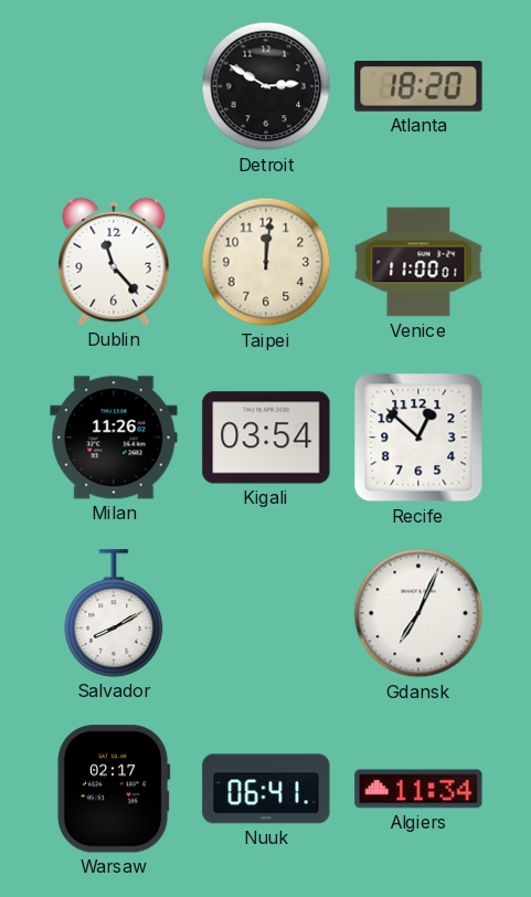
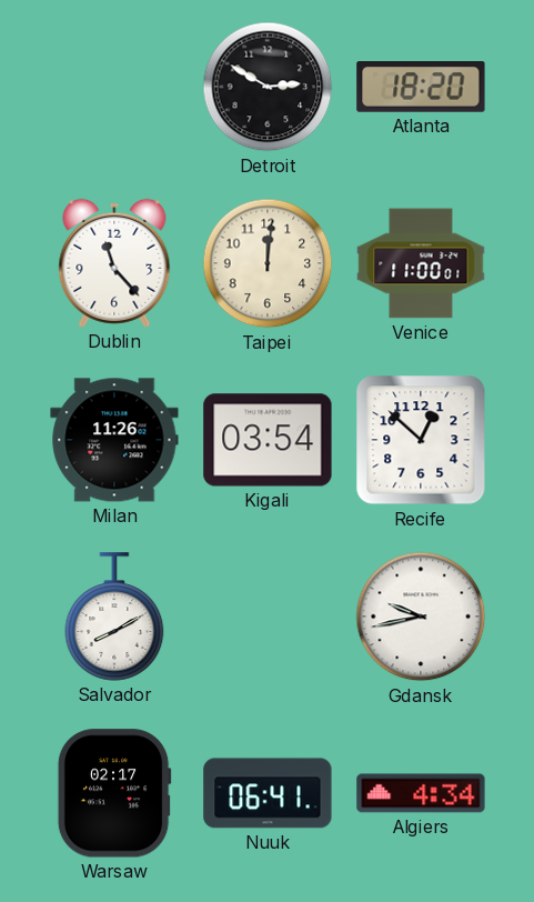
Gdansk: 7:04 -> 9:43
Algiers: 11:34 -> 4:34
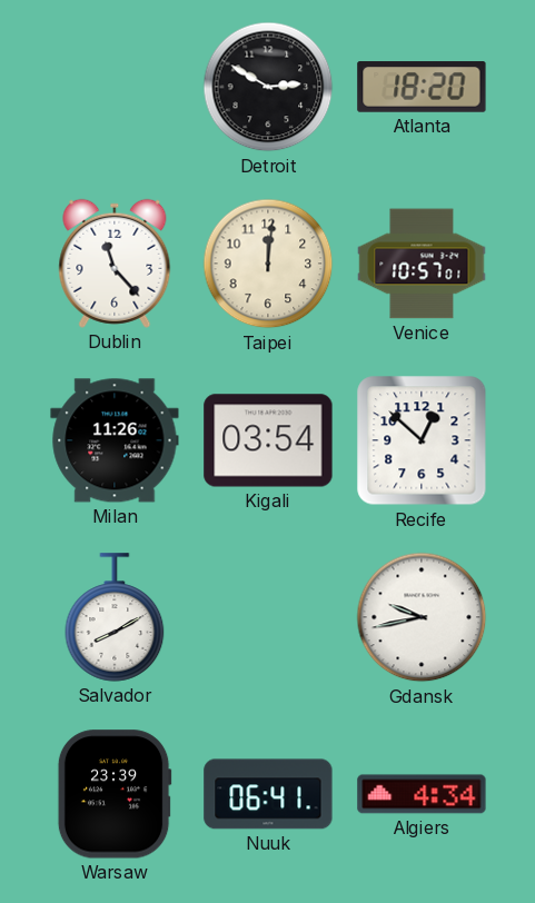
Venice: 11:00 -> 10:57
Warsaw: 02:17 -> 23:39
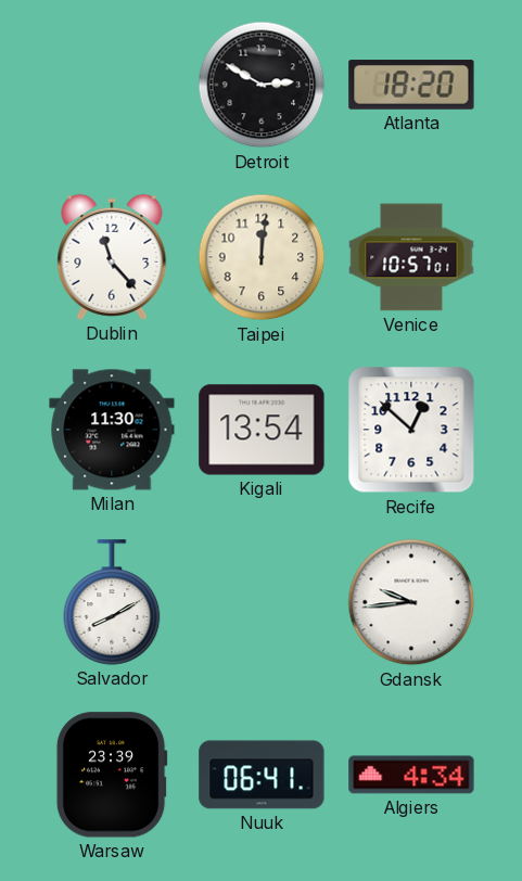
Milan: 11:26 -> 11:30
Kigali: 03:54 -> 13:54
Gdansk: 9:43 -> 9:44
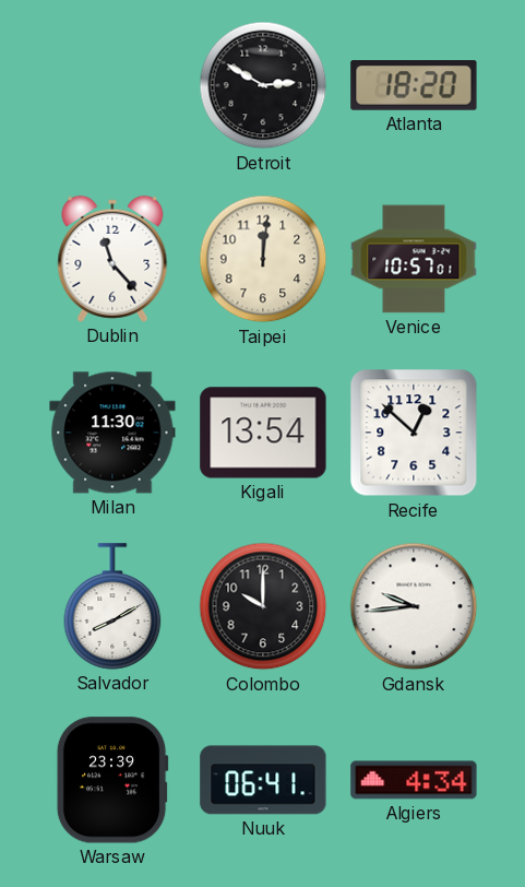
Colombo: none -> 10:00
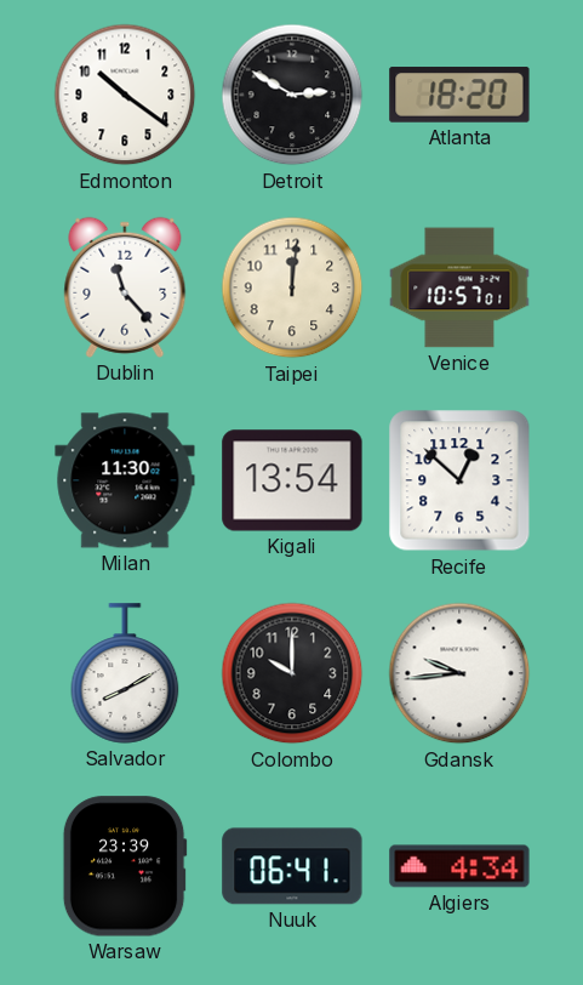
Edmonton: none -> 10:21
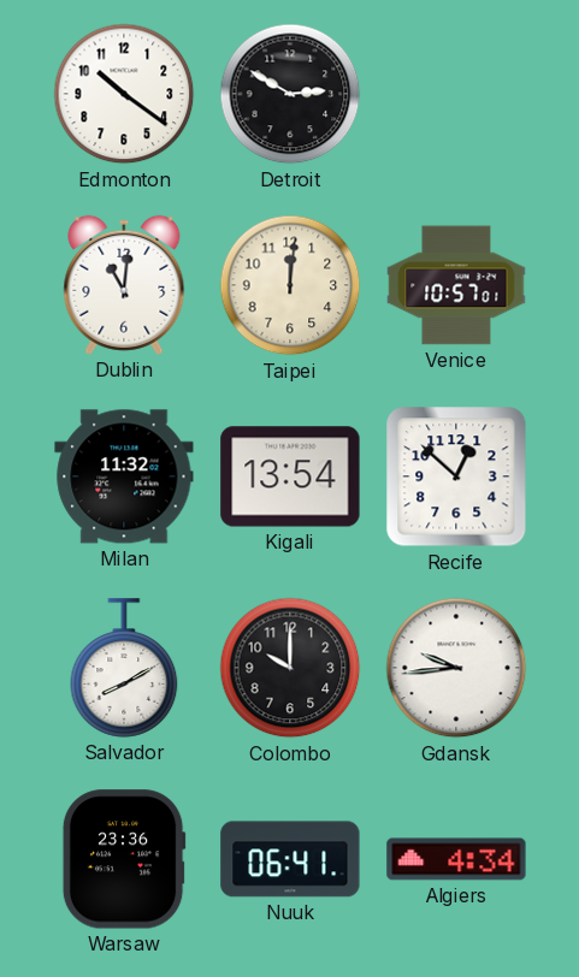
Atlanta: 18:20 -> none
Dublin: 11:23 -> 11:01
Milan: 11:30 -> 11:32
Warsaw: 23:39 -> 23:36
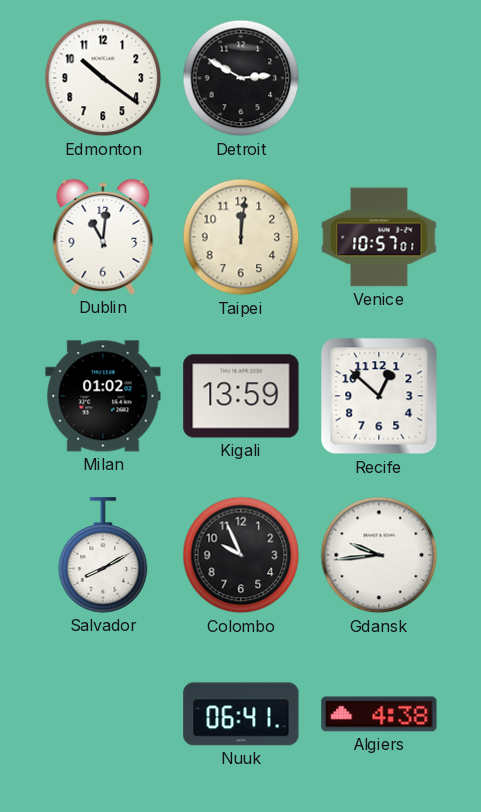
Milan: 11:32 -> 01:02
Kigali: 13:54 -> 13:59
Colombo: 10:00 -> 9:56
Warsaw: 23:36 -> none
Algiers: 4:34 -> 4:38
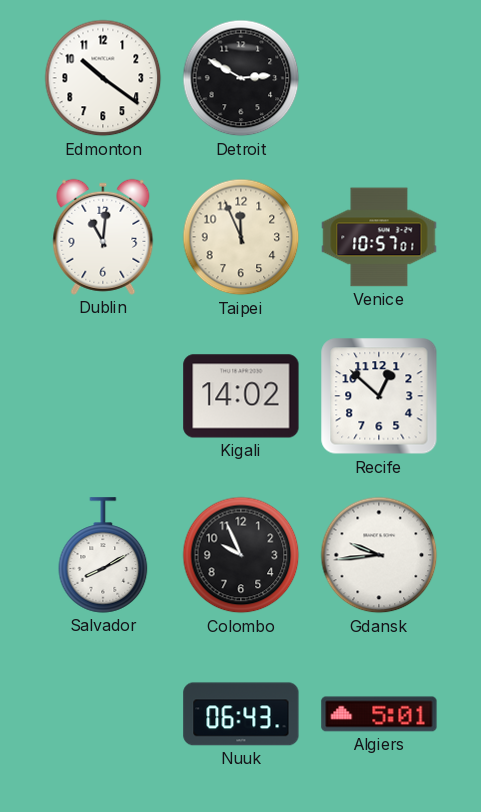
Taipei: 12:01 -> 11:56
Milan: 01:02 -> none
Kigali: 13:59 -> 14:02
Nuuk: 06:41 -> 06:43
Algiers: 4:38 -> 5:01
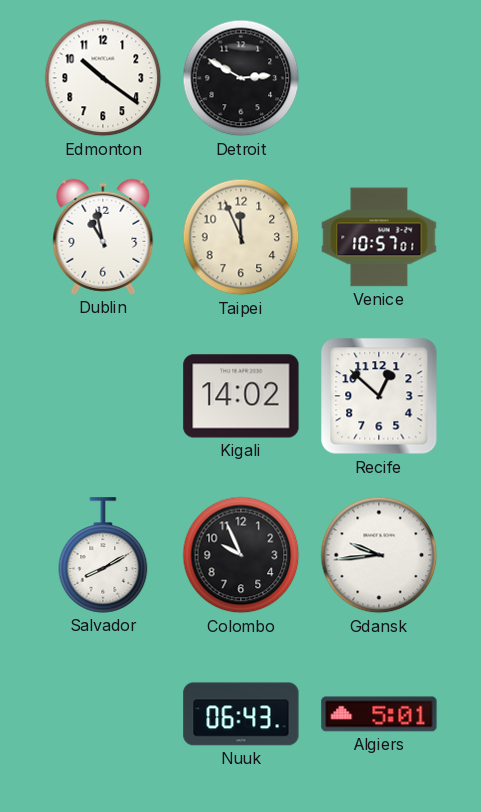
Dublin: 11:01 -> 10:58
